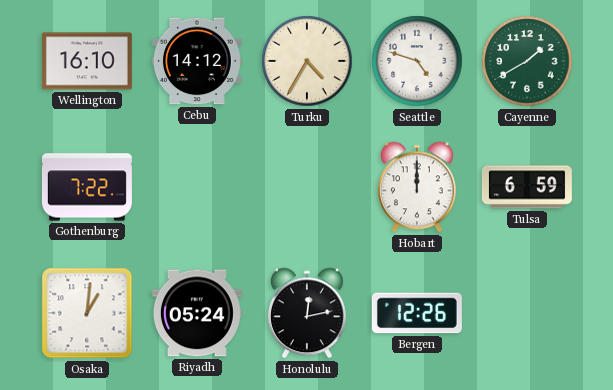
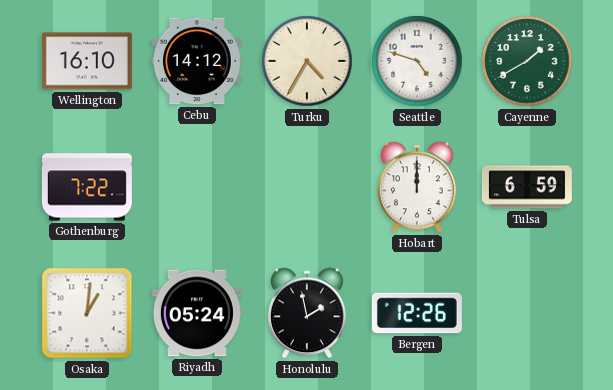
Honolulu: 12:13 -> 1:58
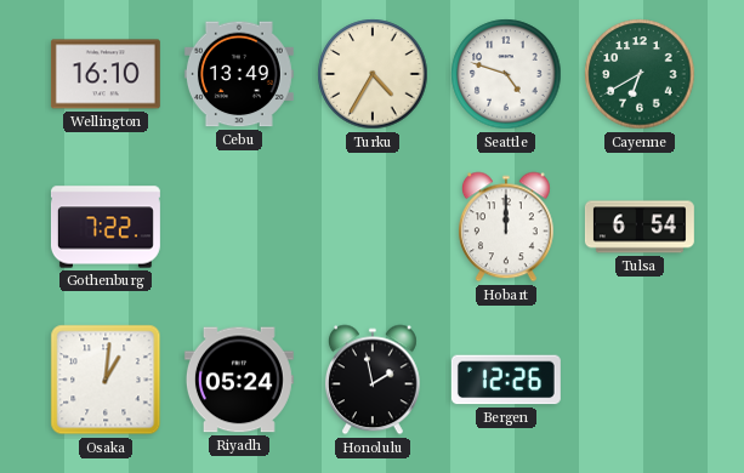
Cebu: 14:12 -> 13:49
Cayenne: 1:40 -> 6:40
Tulsa: 6:59 -> 6:54
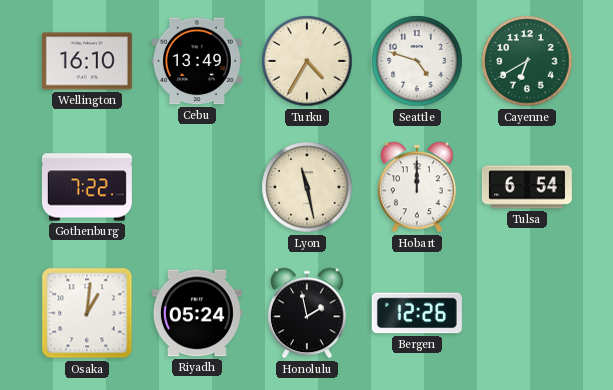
Lyon: none -> 11:28
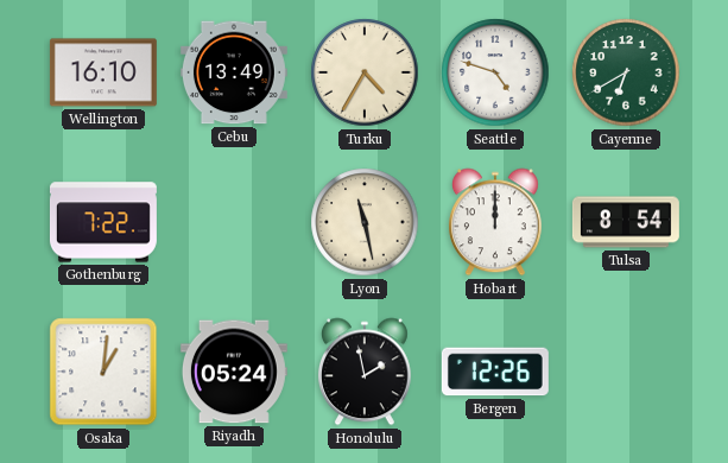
Tulsa: 6:54 -> 8:54
